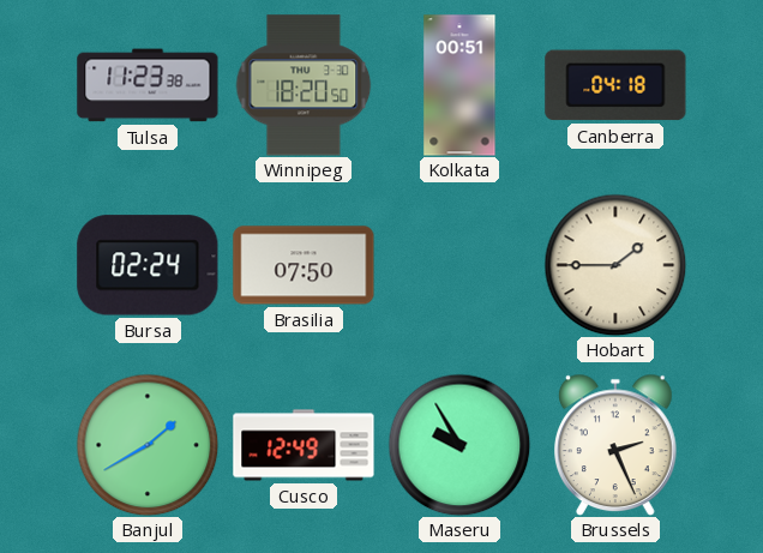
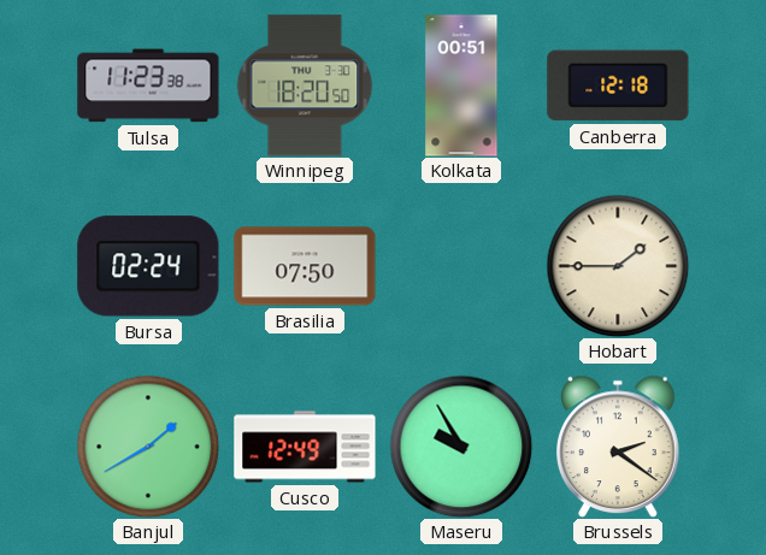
Canberra: 04:18 -> 12:18
Brussels: 2:26 -> 2:21
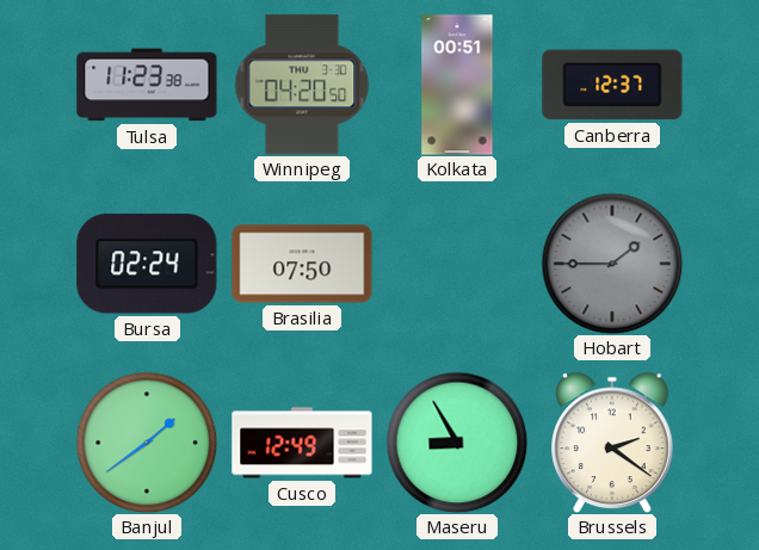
Winnipeg: 18:20 -> 04:20
Canberra: 12:18 -> 12:37
Hobart dial: cream -> grey
Banjul: 1:40 -> 1:39
Maseru: 9:55 -> 8:55
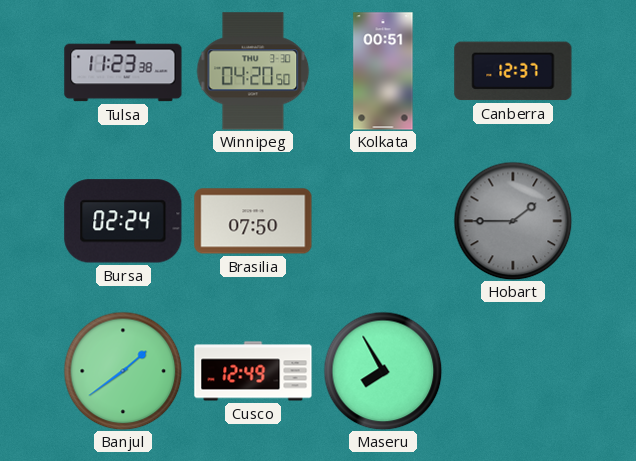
Maseru: 8:55 -> 7:55
Brussels: 2:21 -> none
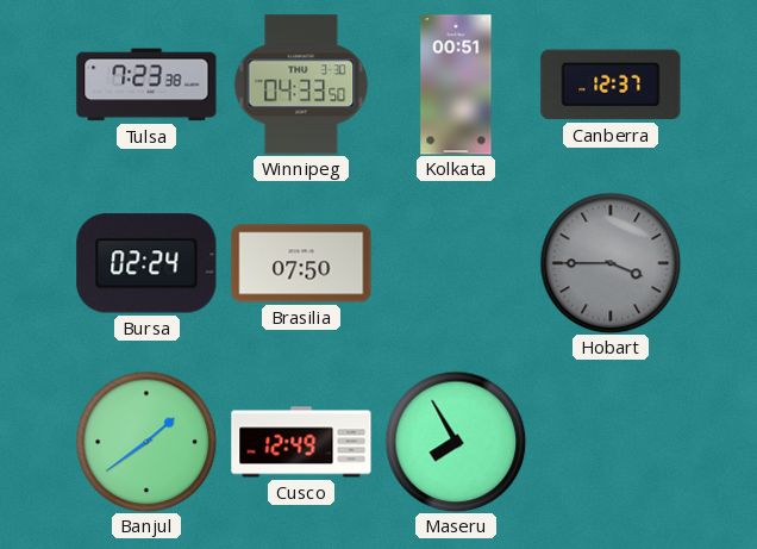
Tulsa: 11:23 -> 7:23
Winnipeg: 04:20 -> 04:33
Hobart: 1:45 -> 3:45
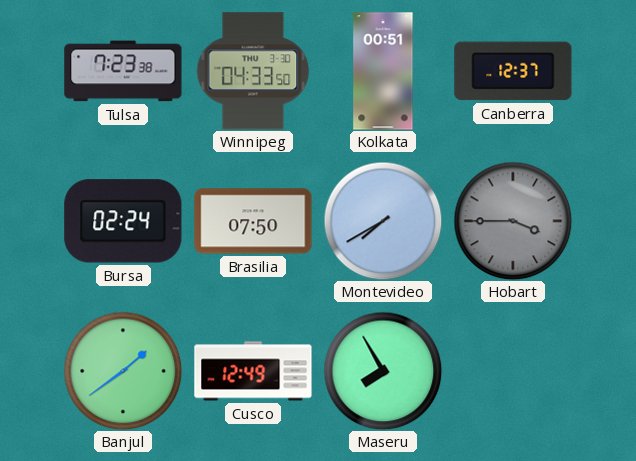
Montevideo: none -> 7:40
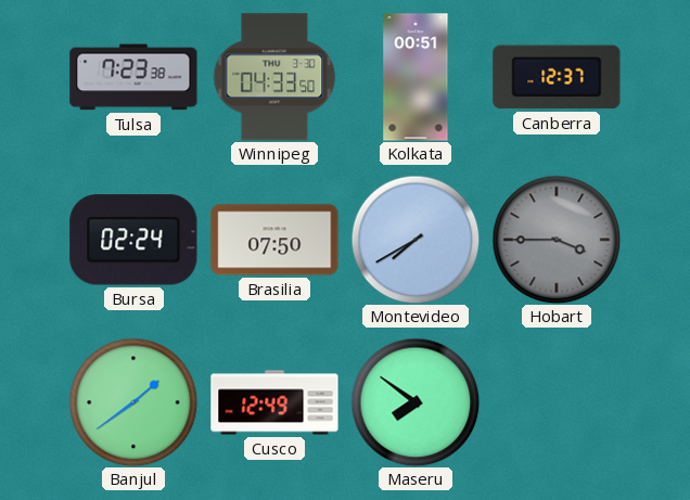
Maseru: 7:55 -> 7:51
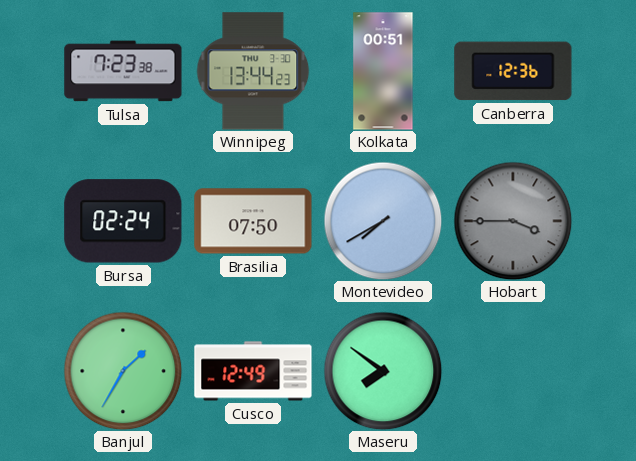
Winnipeg: 04:33 -> 13:44
Canberra: 12:37 -> 12:36
Banjul: 1:39 -> 1:35
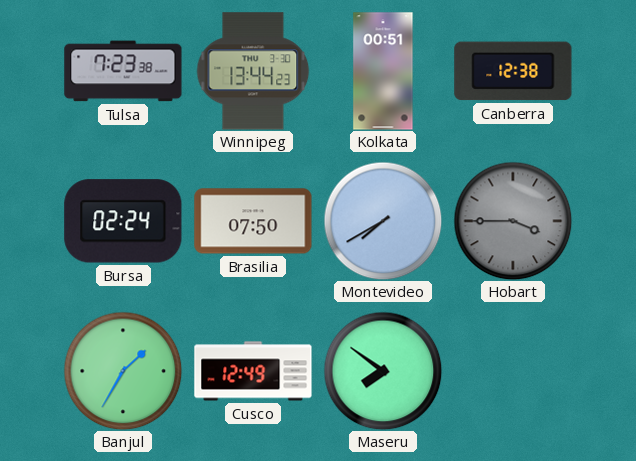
Canberra: 12:36 -> 12:38
